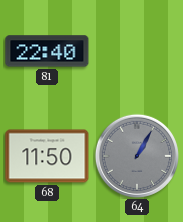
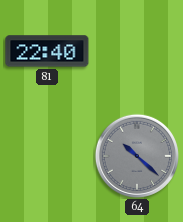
68: 11:50 -> none
64: 1:05 -> 10:22
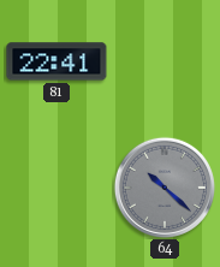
81: 22:40 -> 22:41
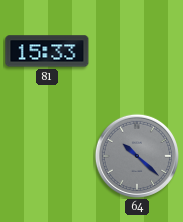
81: 22:41 -> 15:33
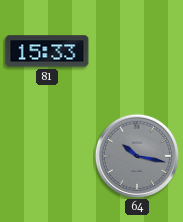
64: 10:22 -> 10:17
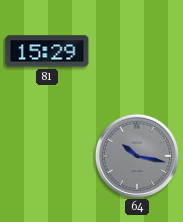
81: 15:33 -> 15:29
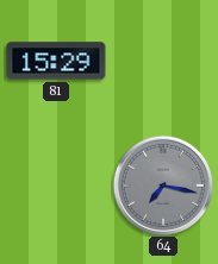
64: 10:17 -> 7:17
